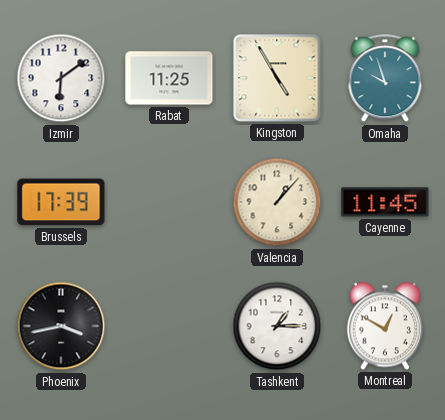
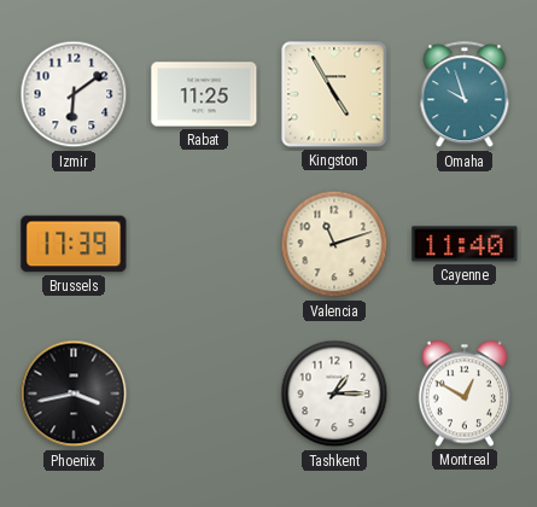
Valencia: 1:07 -> 11:12
Cayenne: 11:45 -> 11:40
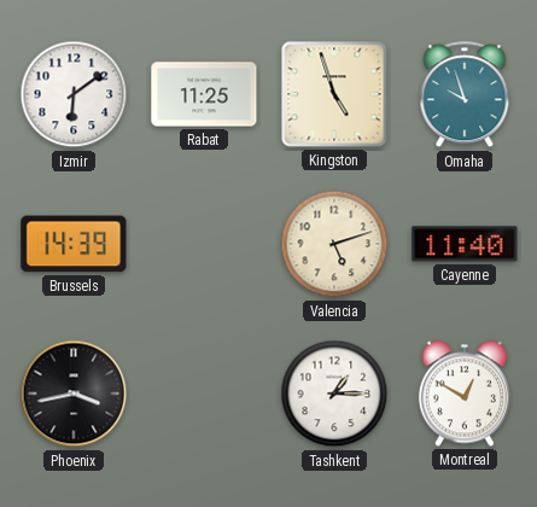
Kingston: 4:55 -> 4:57
Brussels: 17:39 -> 14:39
Valencia: 11:12 -> 5:12
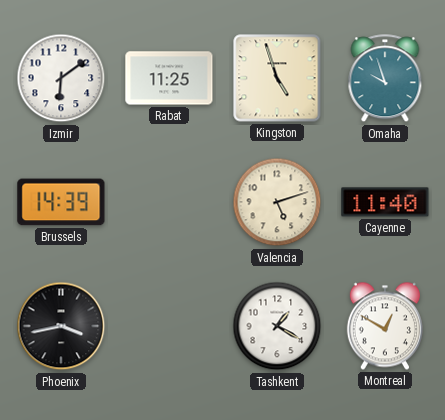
Tashkent: 1:15 -> 1:20
